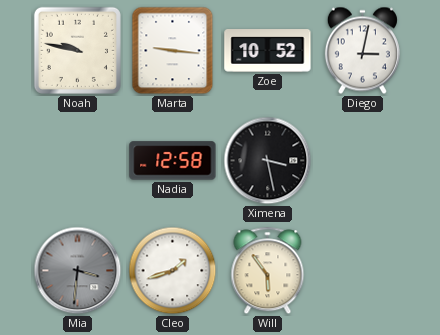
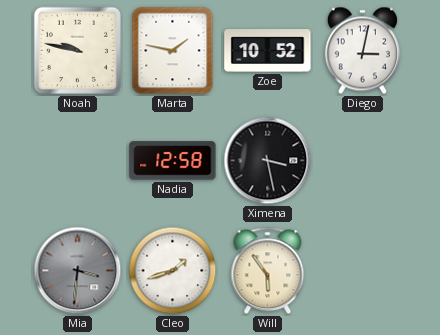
Marta: 9:16 -> 1:47
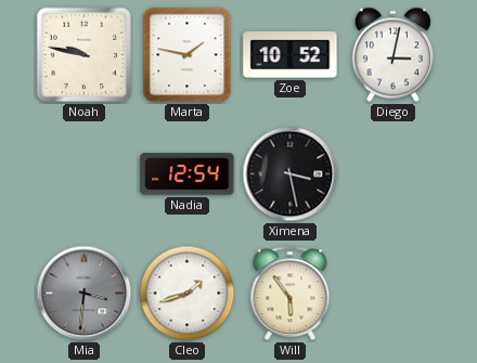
Nadia: 12:58 -> 12:54
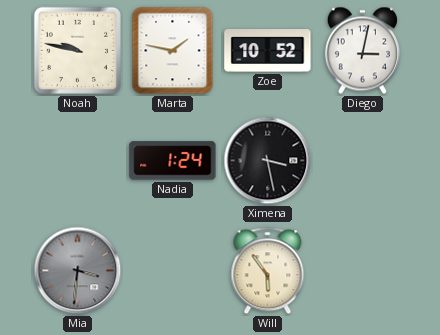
Nadia: 12:54 -> 1:24
Cleo: 1:42 -> none
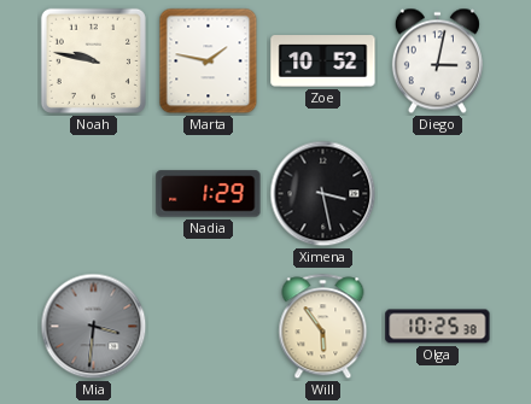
Nadia: 1:24 -> 1:29
Olga: none -> 10:25
